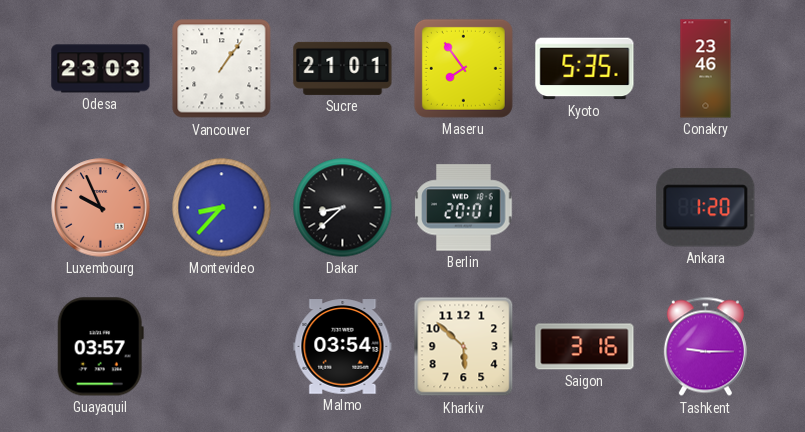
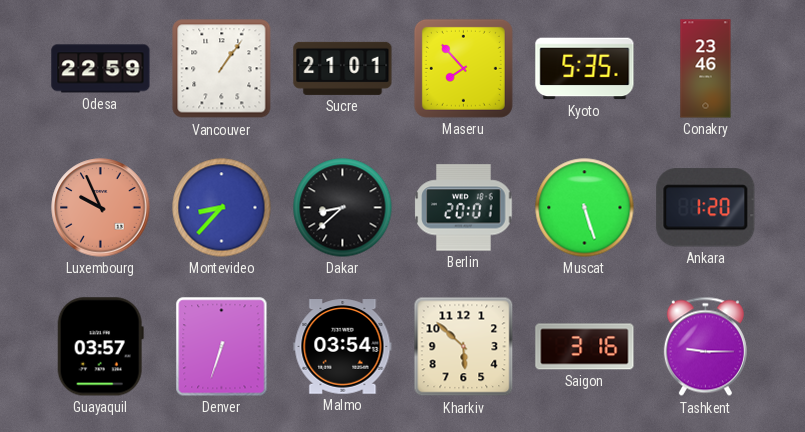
Odesa: 23:03 -> 22:59
Maseru: 7:54 -> 7:53
Muscat: none -> 5:27
Denver: none -> 6:33
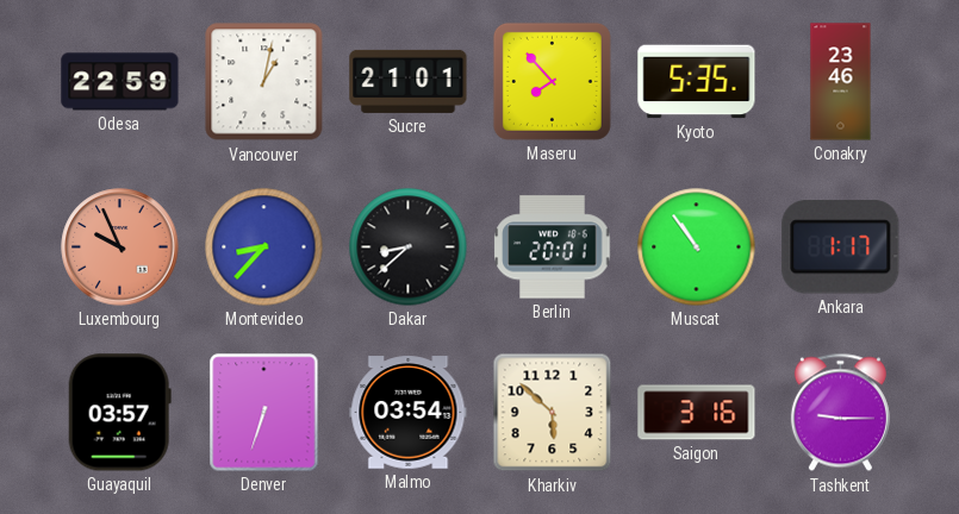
Vancouver: 1:06 -> 1:02
Muscat: 5:27 -> 10:54
Ankara: 1:20 -> 1:17
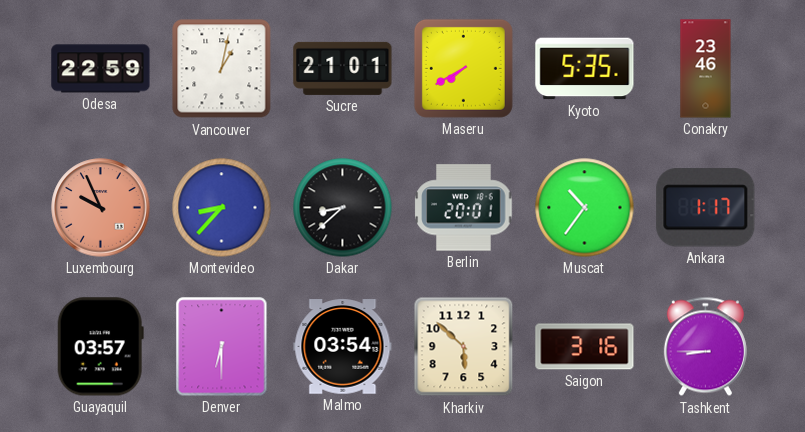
Maseru: 7:53 -> 7:40
Muscat: 10:54 -> 10:36
Denver: 6:33 -> 6:30
Tashkent: 9:15 -> 8:45
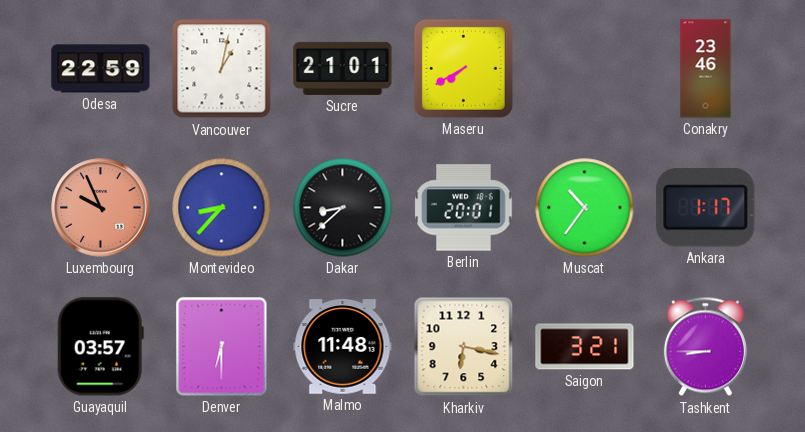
Kyoto: 5:35 -> none
Malmo: 03:54 -> 11:48
Kharkiv: 5:52 -> 6:17
Saigon: 3:16 -> 3:21
